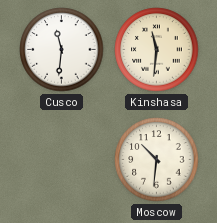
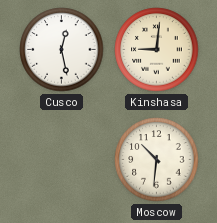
Cusco: 11:31 -> 12:28
Kinshasa: 11:31 -> 9:01
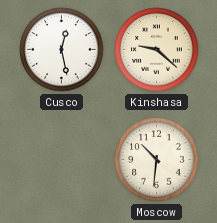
Kinshasa: 9:01 -> 9:22
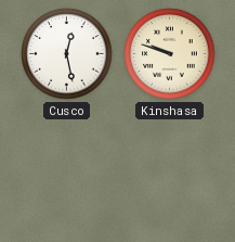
Kinshasa: 9:22 -> 9:48
Moscow: 10:31 -> none
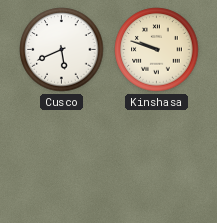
Cusco: 12:28 -> 5:41
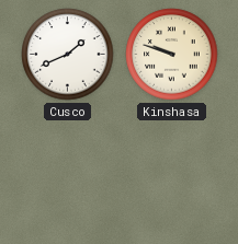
Cusco: 5:41 -> 1:41
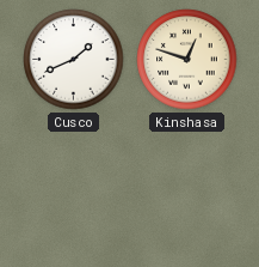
Kinshasa: 9:48 -> 12:48
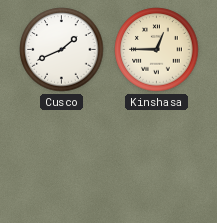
Kinshasa: 12:48 -> 12:45
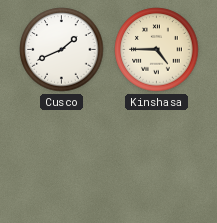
Kinshasa: 12:45 -> 4:45
